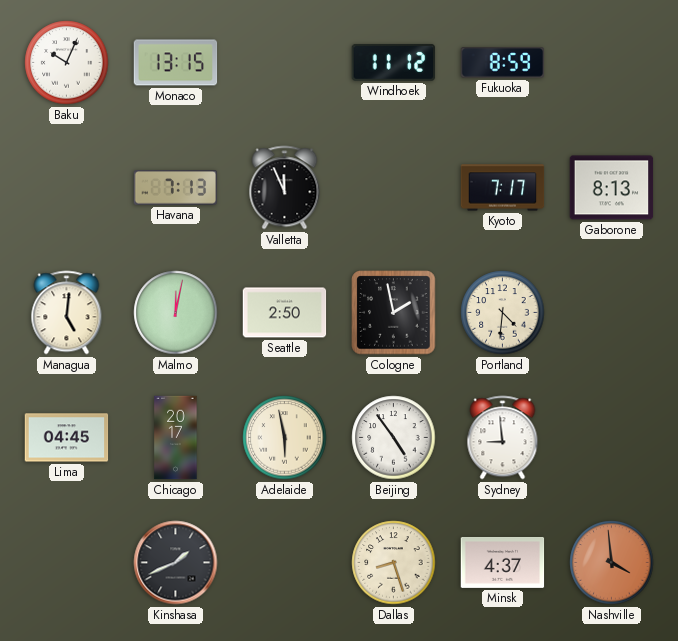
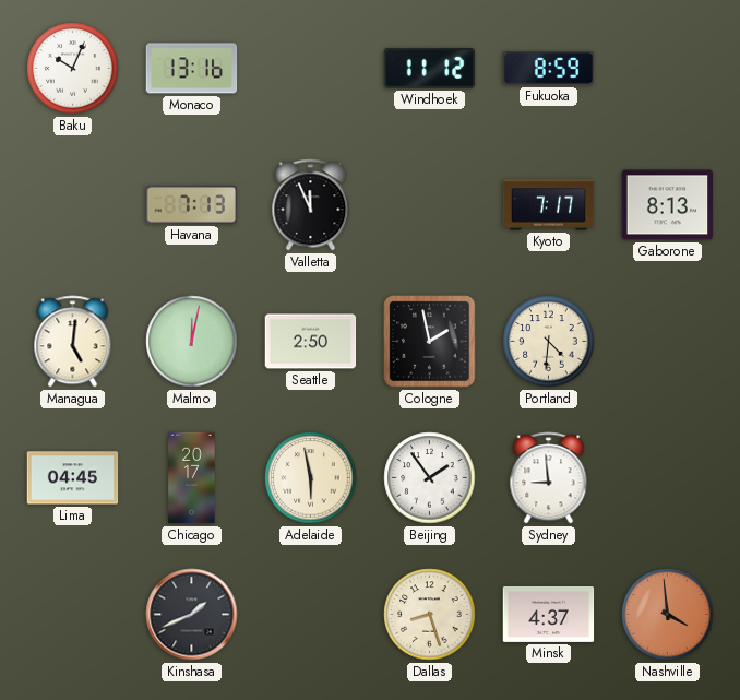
Monaco: 13:15 -> 13:16
Beijing: 4:54 -> 1:54
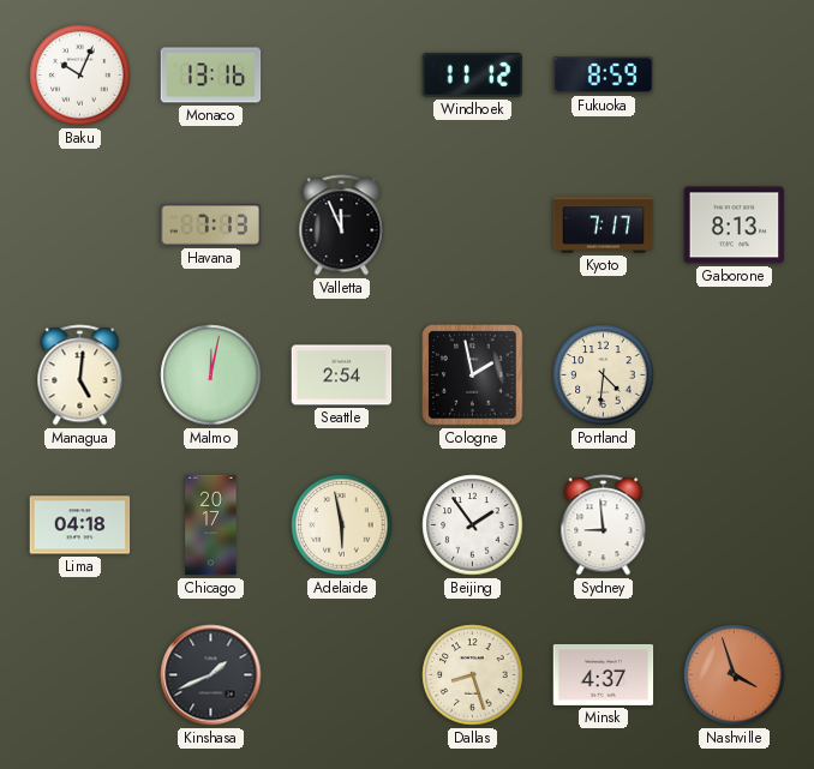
Seattle: 2:50 -> 2:54
Lima: 04:45 -> 04:18
Nashville: 3:59 -> 3:57
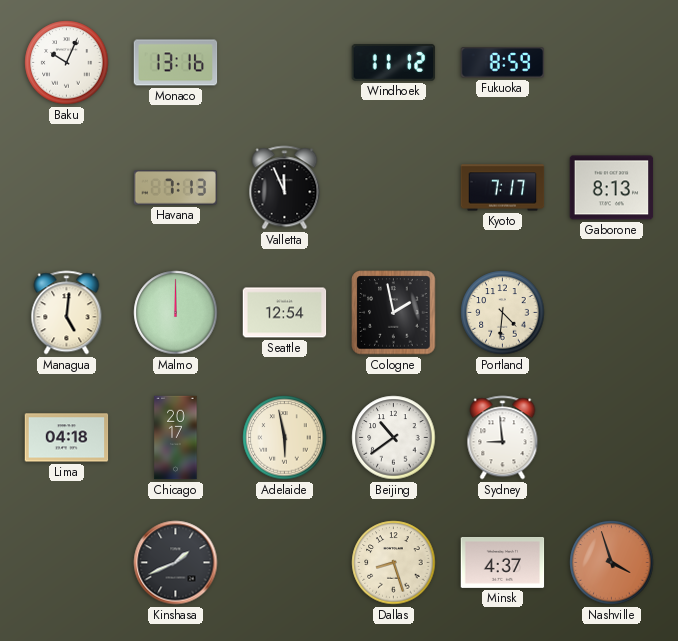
Malmo: 12:02 -> 12:00
Seattle: 2:54 -> 12:54
Beijing: 1:54 -> 10:39
